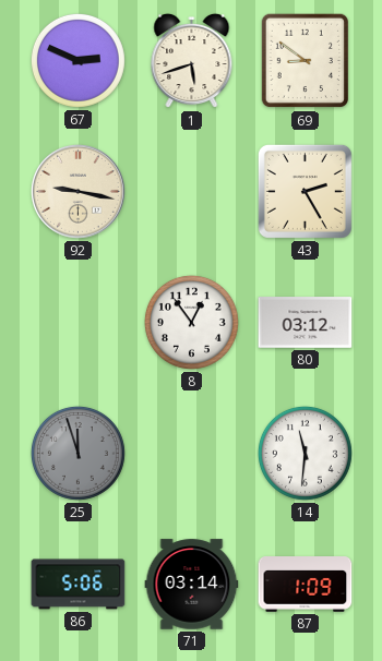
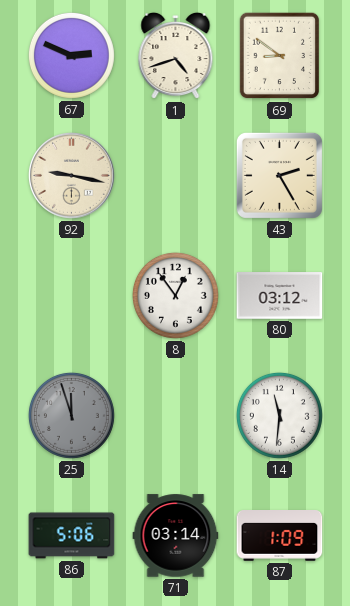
1: 5:42 -> 4:42
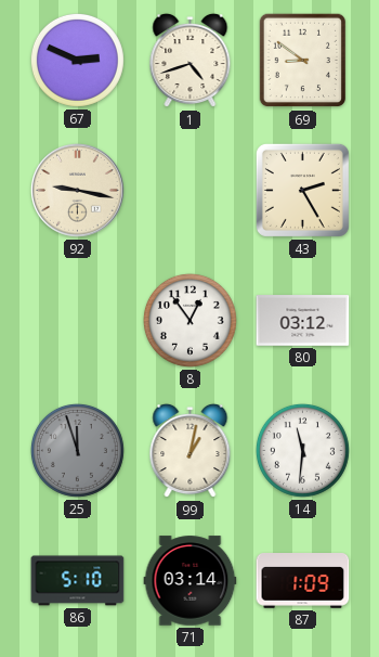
99: none -> 1:02
86: 5:06 -> 5:10
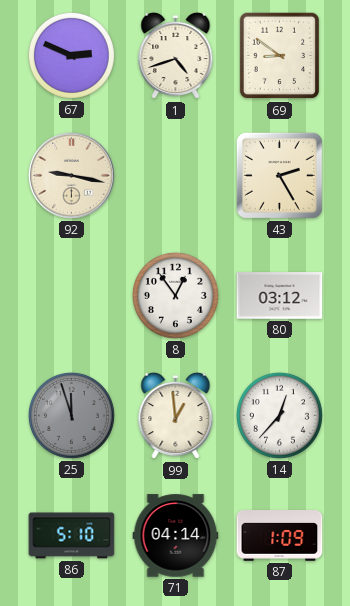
99: 1:02 -> 12:59
14: 11:31 -> 12:37
71: 03:14 -> 04:14
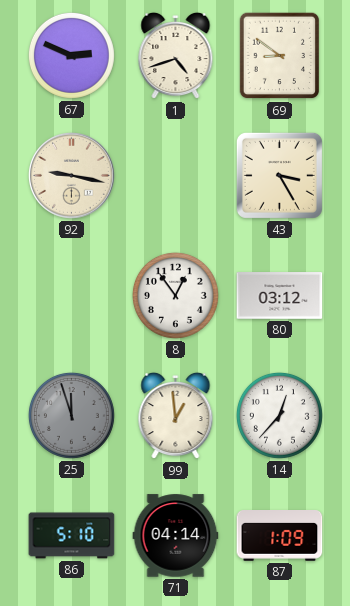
43: 2:25 -> 3:25
